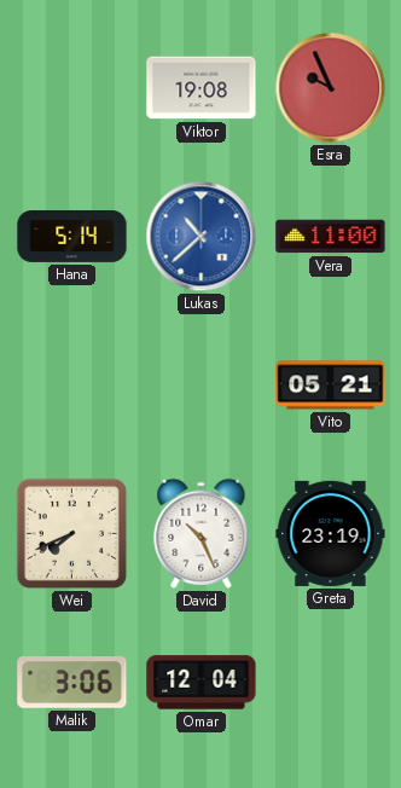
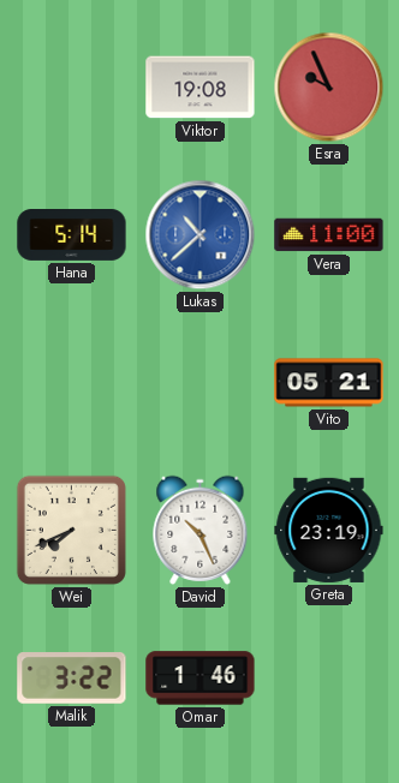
Malik: 3:06 -> 3:22
Omar: 12:04 -> 1:46
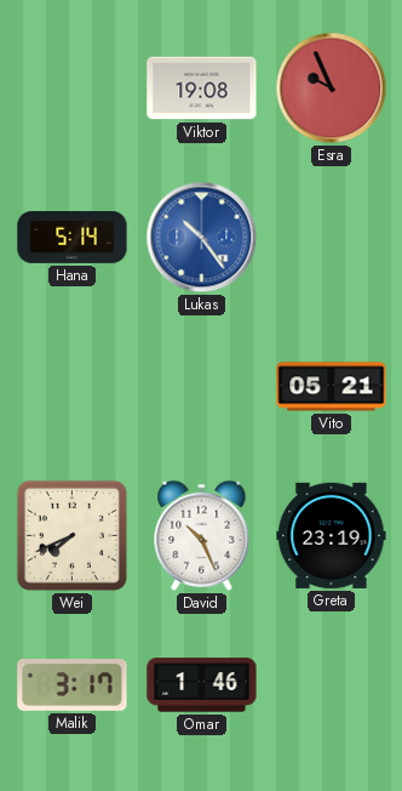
Lukas: 10:38 -> 10:24
Vera: 11:00 -> none
Malik: 3:22 -> 3:17
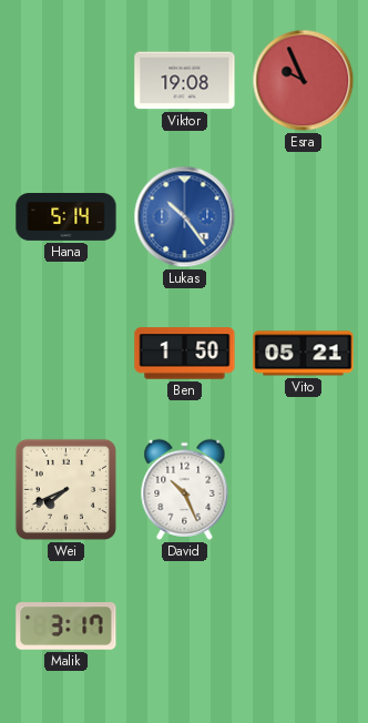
Ben: none -> 1:50
Greta: 23:19 -> none
Omar: 1:46 -> none
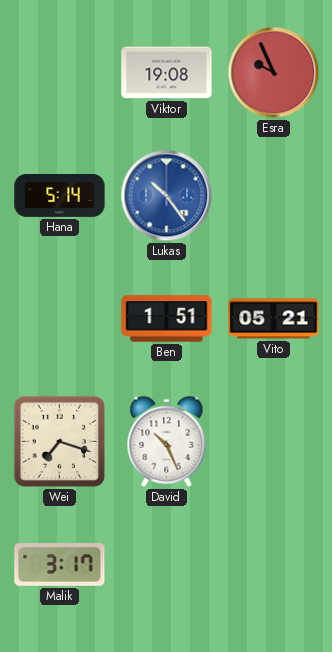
Ben: 1:50 -> 1:51
Wei: 7:41 -> 7:18
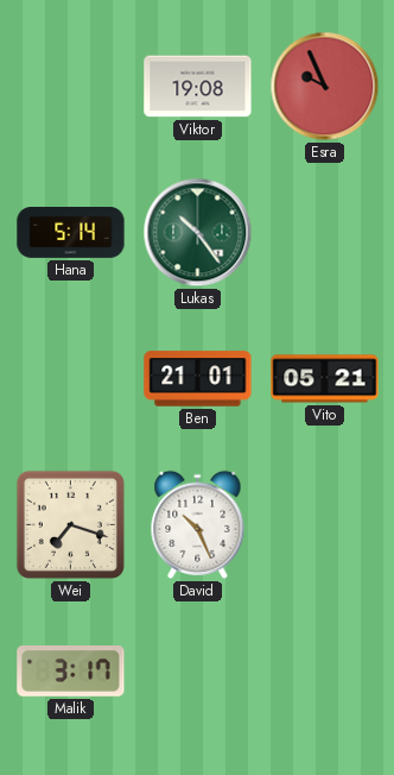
Lukas dial: blue -> green
Ben: 1:51 -> 21:01
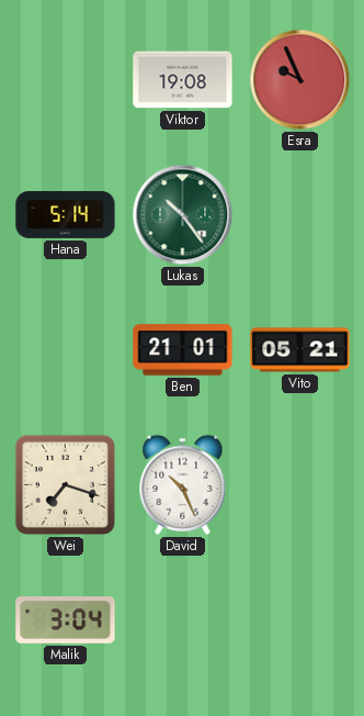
Malik: 3:17 -> 3:04
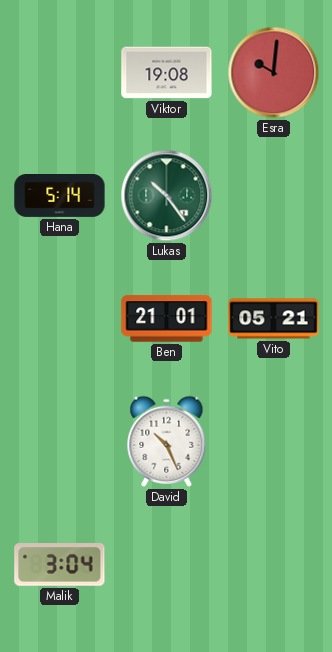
Esra: 9:56 -> 10:01
Wei: 7:18 -> none
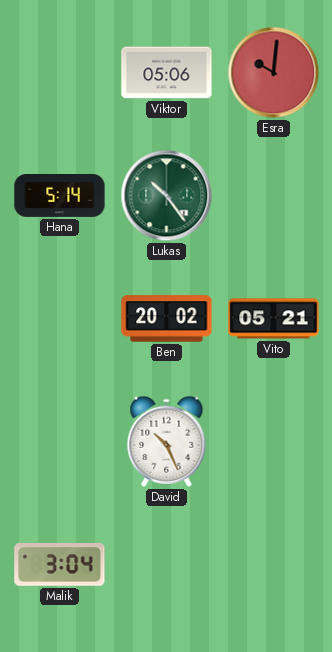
Viktor: 19:08 -> 05:06
Ben: 21:01 -> 20:02
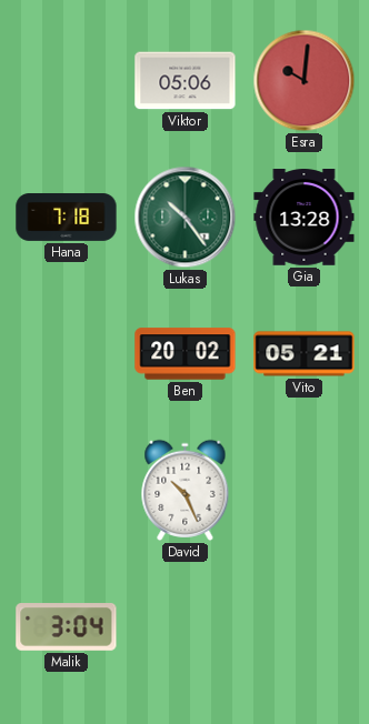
Hana: 5:14 -> 7:18
Gia: none -> 13:28
